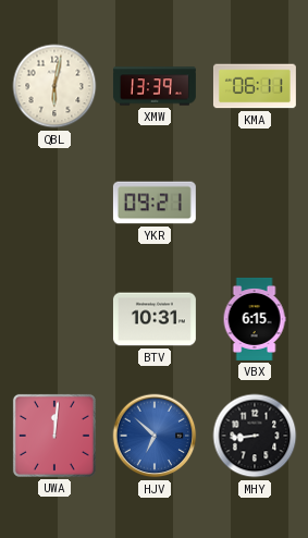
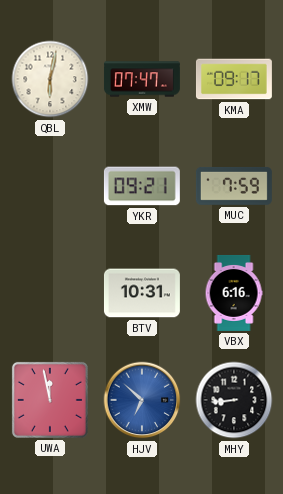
XMW: 13:39 -> 07:47
KMA: 06:11 -> 09:17
MUC: none -> 7:59
VBX: 6:15 -> 6:16
UWA: 12:01 -> 11:58
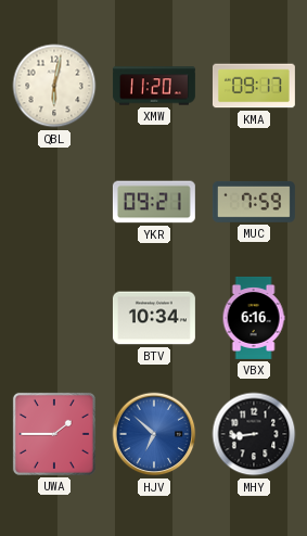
XMW: 07:47 -> 11:20
BTV: 10:31 -> 10:34
UWA: 11:58 -> 1:45
